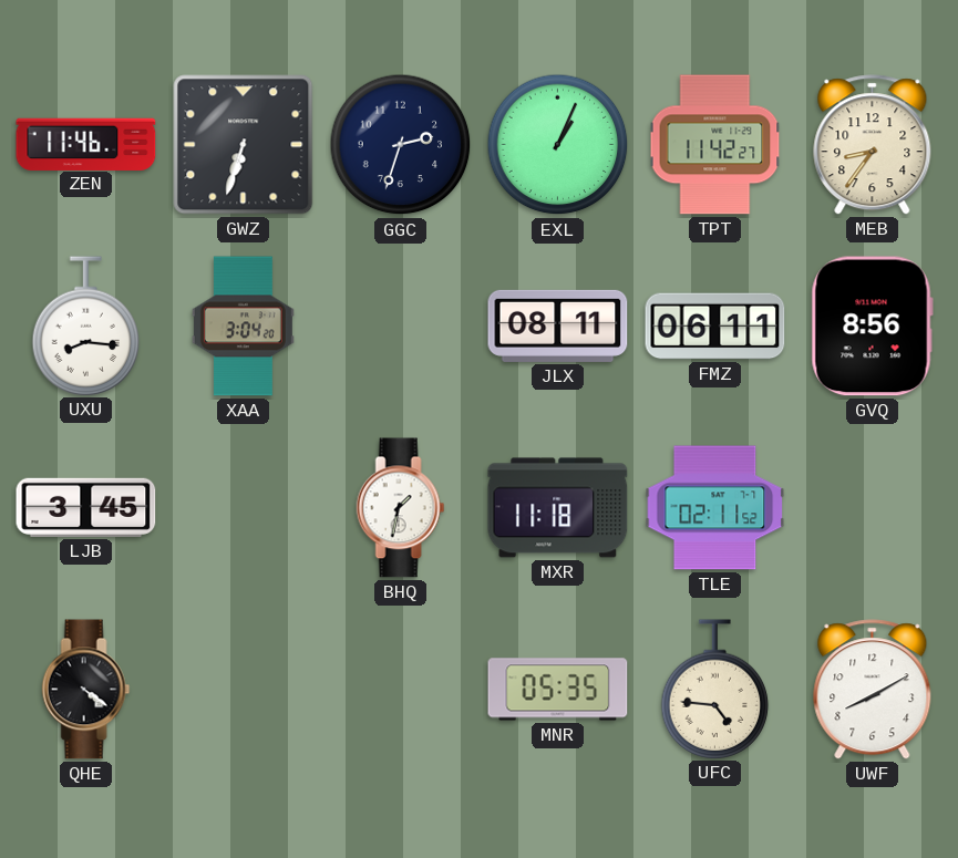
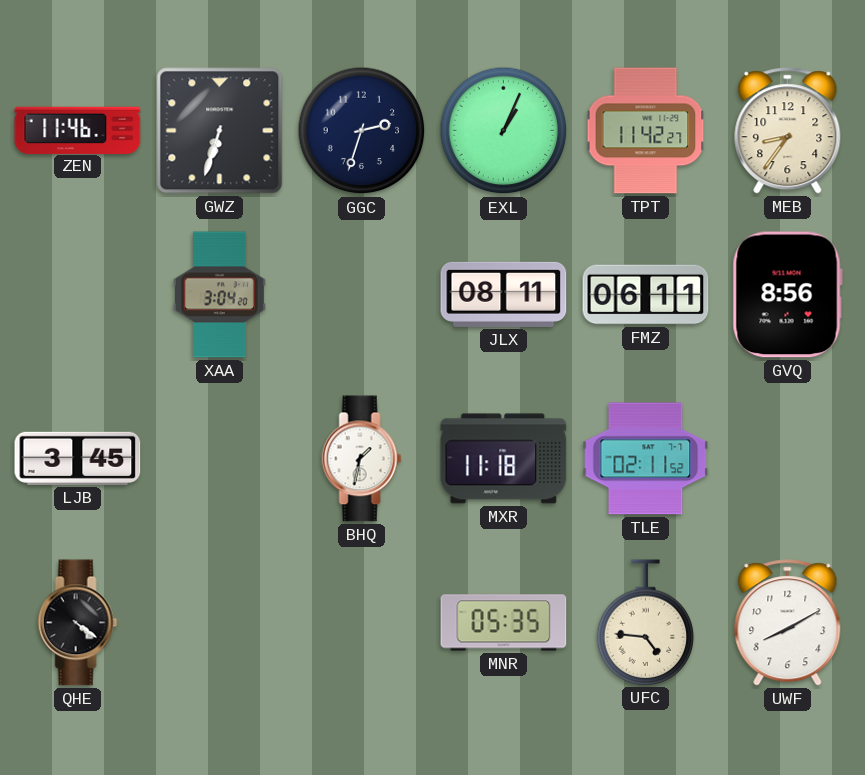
UXU: 8:16 -> none
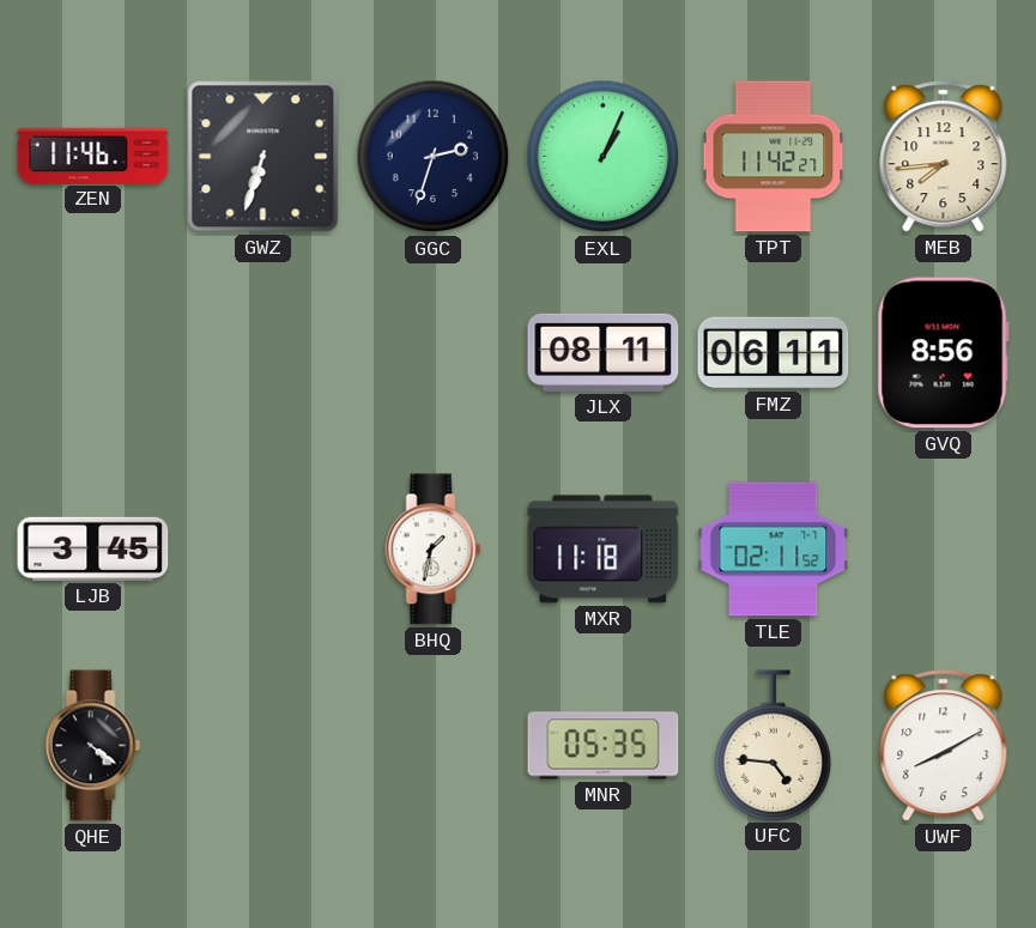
MEB: 8:36 -> 7:44
XAA: 3:04 -> none
